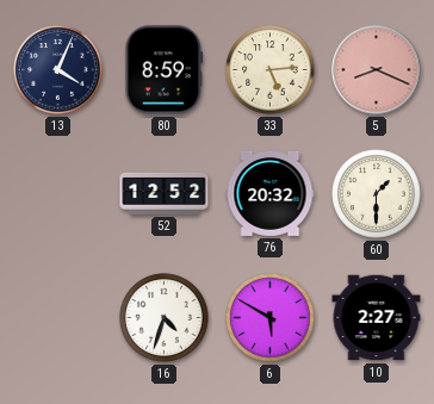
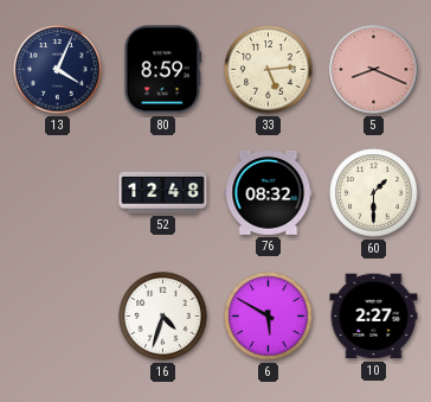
52: 12:52 -> 12:48
76: 20:32 -> 08:32
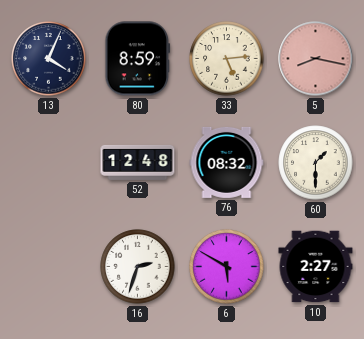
5: 8:19 -> 8:17
16: 4:33 -> 2:33
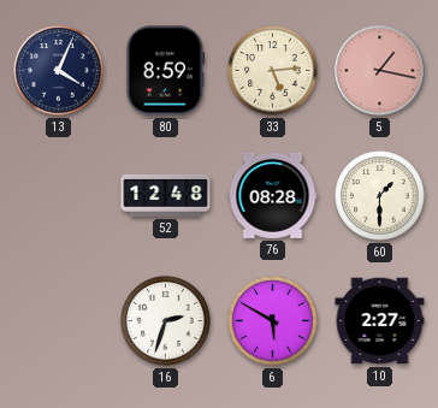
5: 8:17 -> 1:17
76: 08:32 -> 08:28
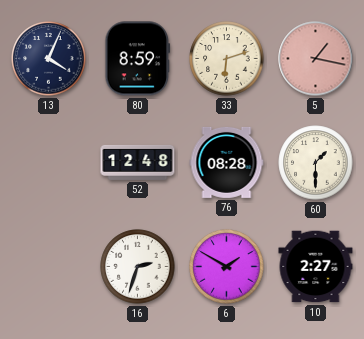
33: 5:14 -> 6:12
6: 5:50 -> 1:50
